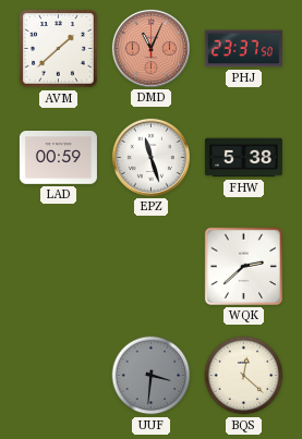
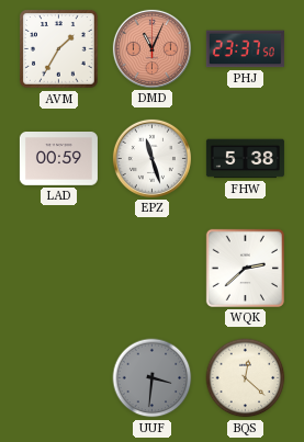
AVM: 1:38 -> 1:35
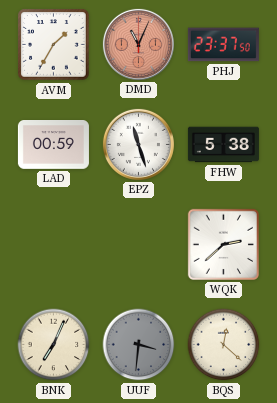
BNK: none -> 7:04
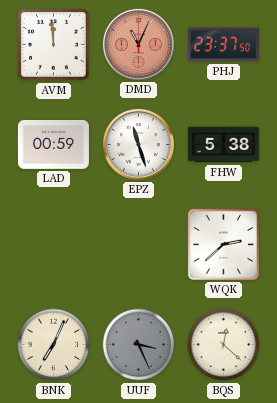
AVM: 1:35 -> 11:59
UUF: 3:31 -> 3:26
